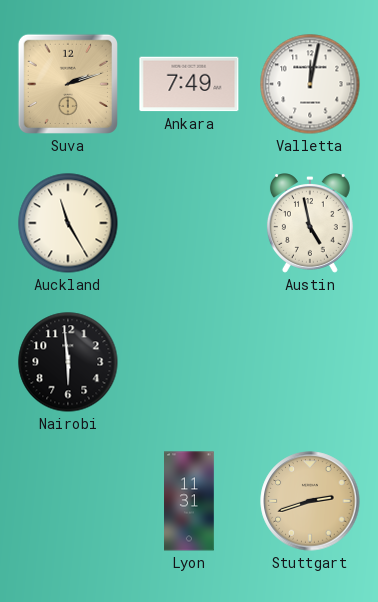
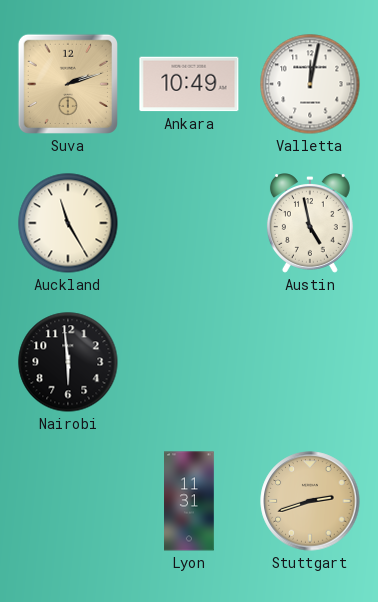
Ankara: 7:49 -> 10:49
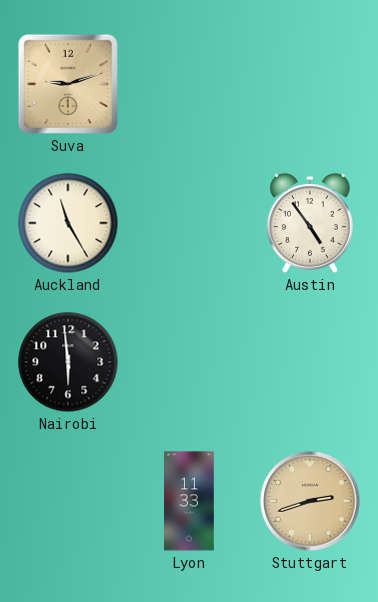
Suva: 2:12 -> 9:12
Ankara: 10:49 -> none
Valletta: 12:02 -> none
Austin: 4:58 -> 4:54
Lyon: 11:31 -> 11:33
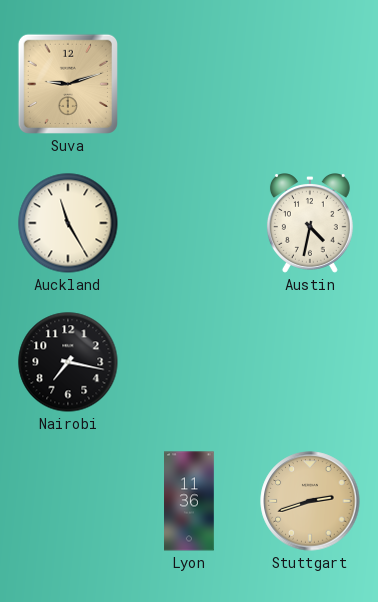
Austin: 4:54 -> 4:32
Nairobi: 5:59 -> 7:17
Lyon: 11:33 -> 11:36
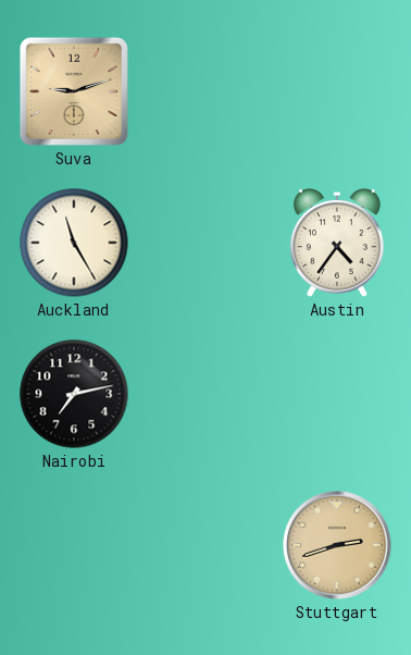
Austin: 4:32 -> 4:36
Nairobi: 7:17 -> 7:13
Lyon: 11:36 -> none
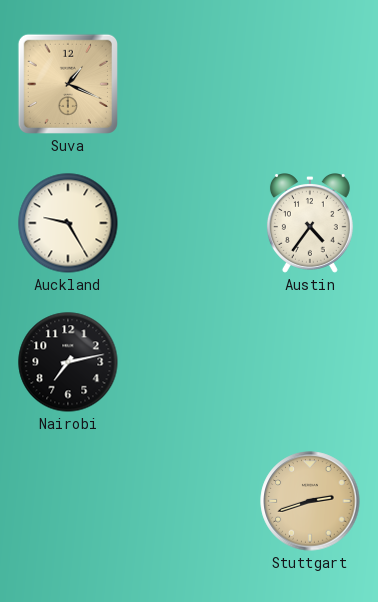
Suva: 9:12 -> 1:19
Auckland: 11:25 -> 9:25
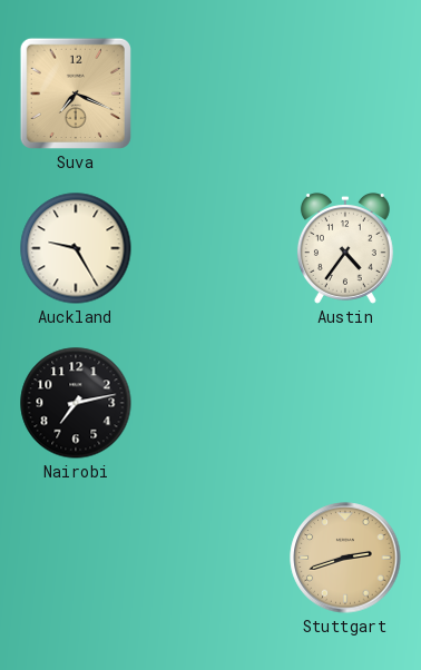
Suva: 1:19 -> 7:19
